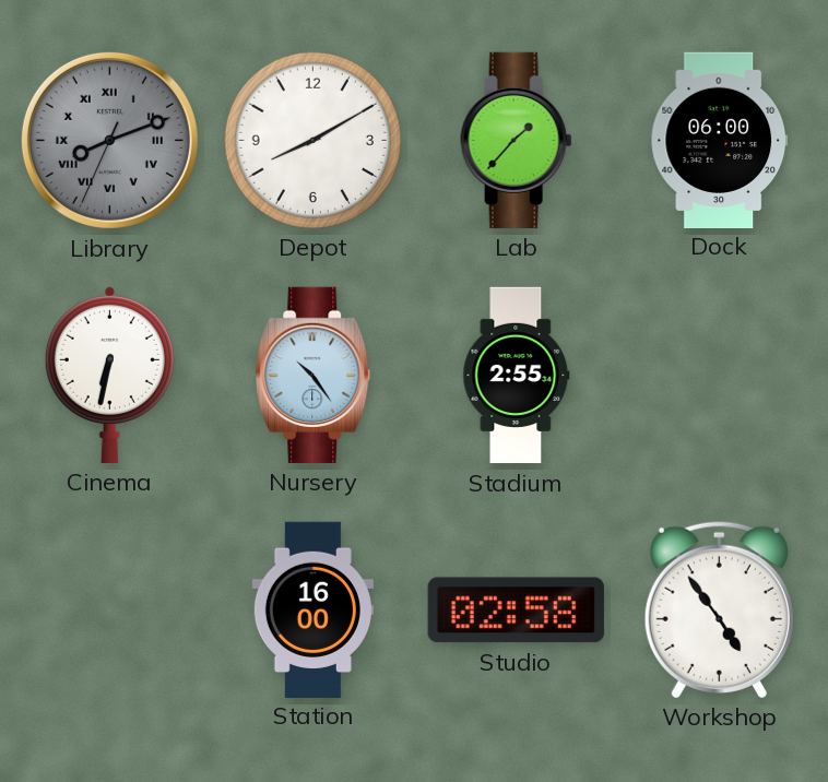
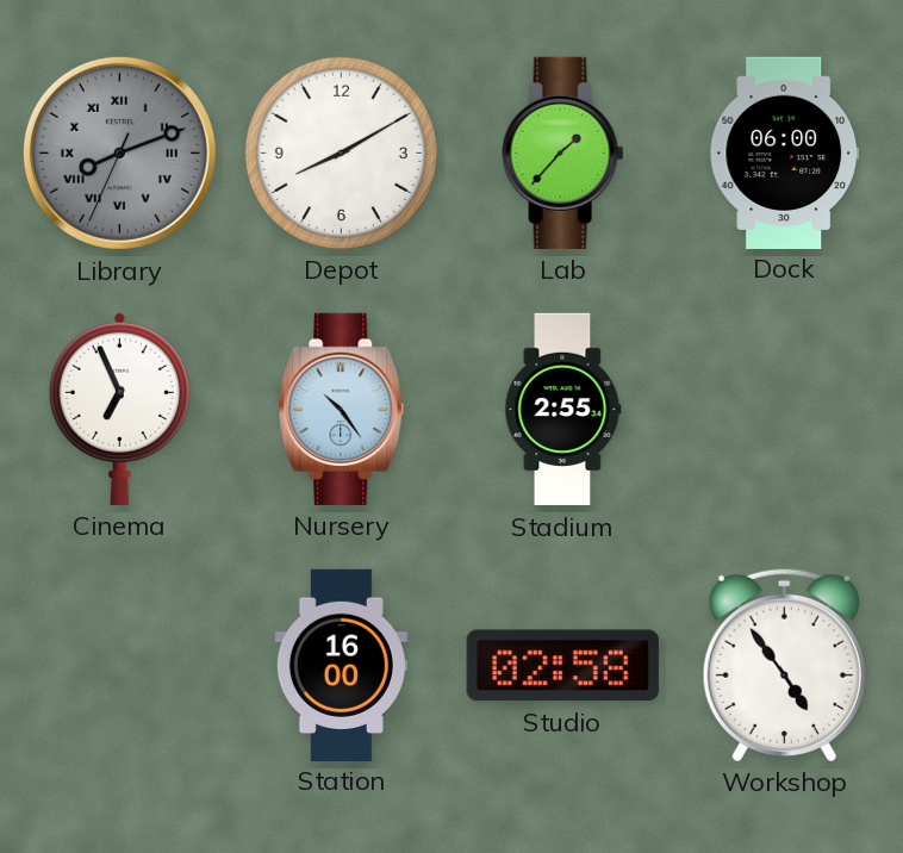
Cinema: 6:32 -> 6:56
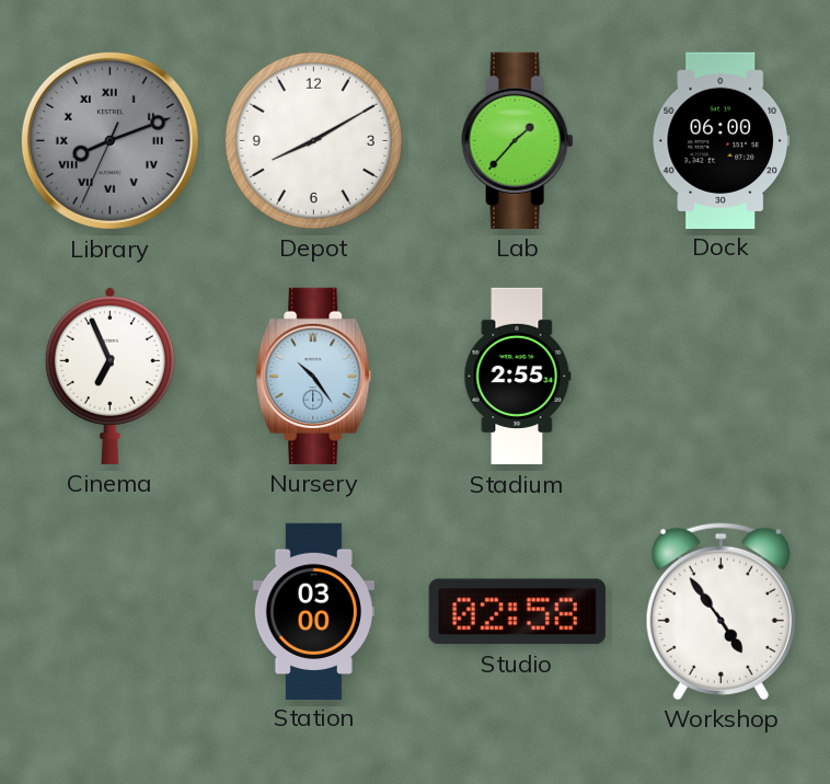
Station: 16:00 -> 03:00
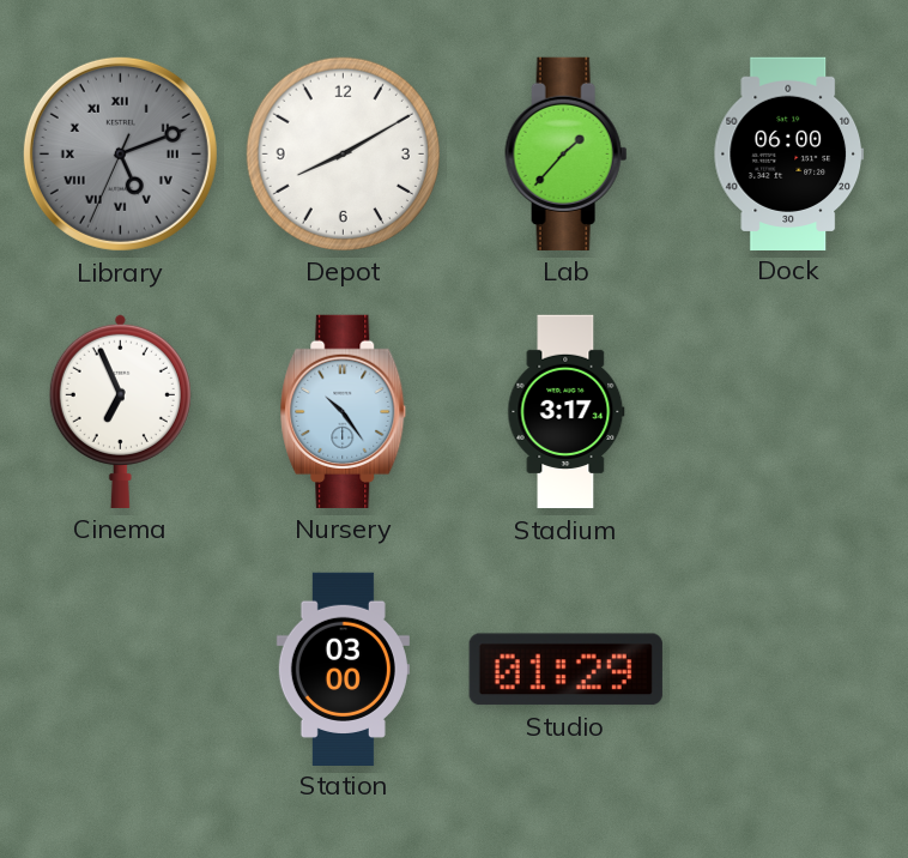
Library: 8:11 -> 5:11
Stadium: 2:55 -> 3:17
Studio: 02:58 -> 01:29
Workshop: 4:54 -> none
